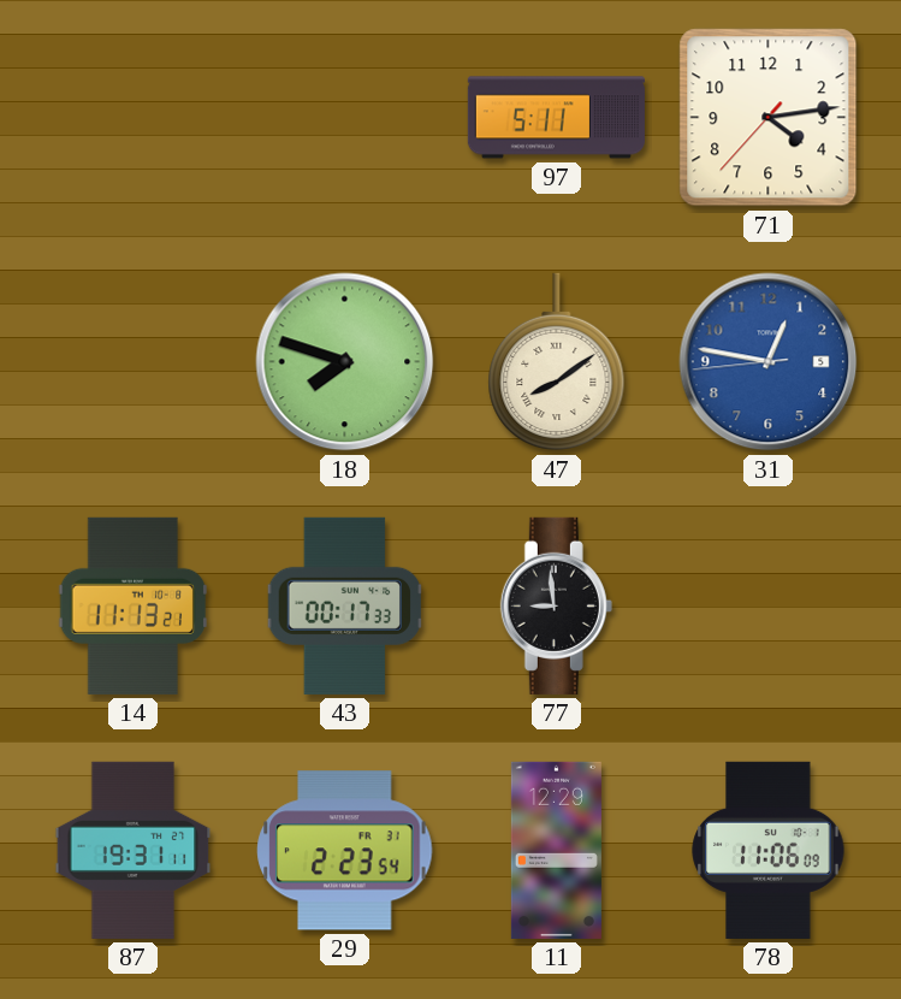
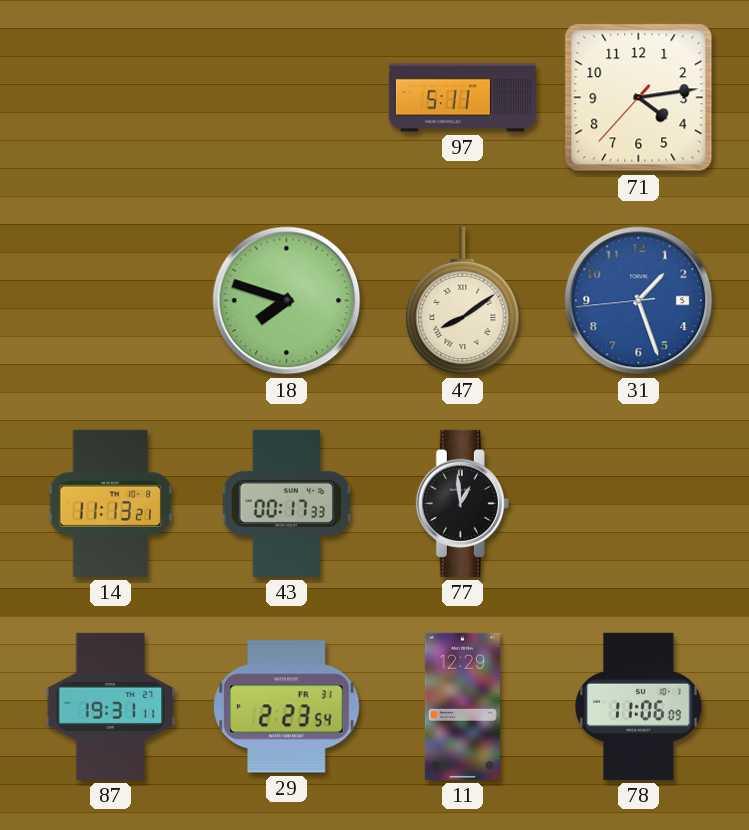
31: 12:46 -> 1:26
77: 8:59 -> 12:59
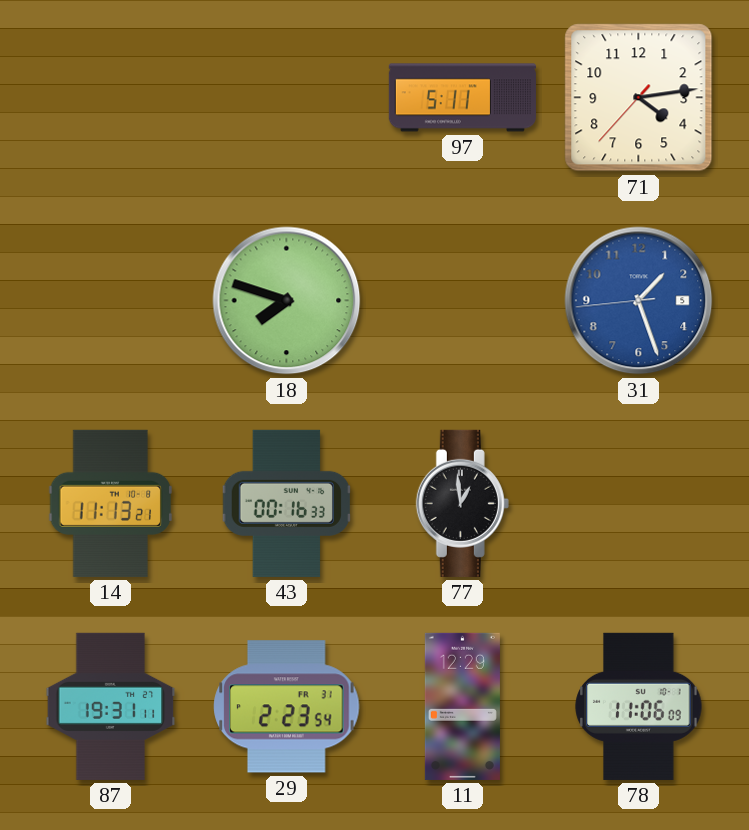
47: 8:09 -> none
43: 00:17 -> 00:16
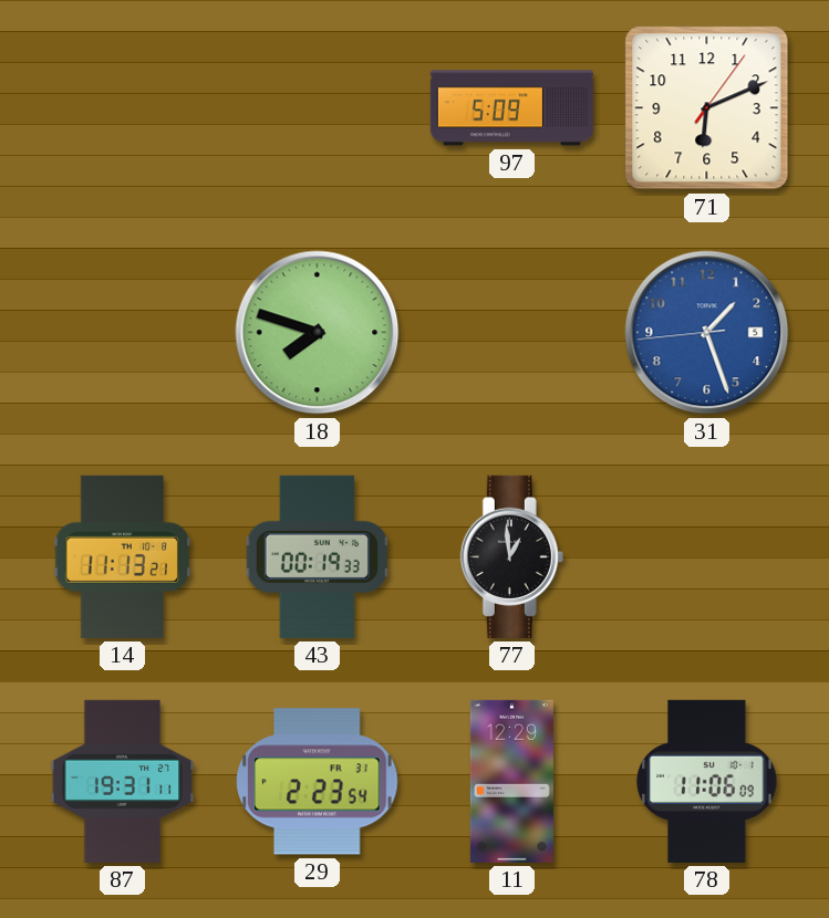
97: 5:11 -> 5:09
71: 4:13 -> 6:11
43: 00:16 -> 00:19
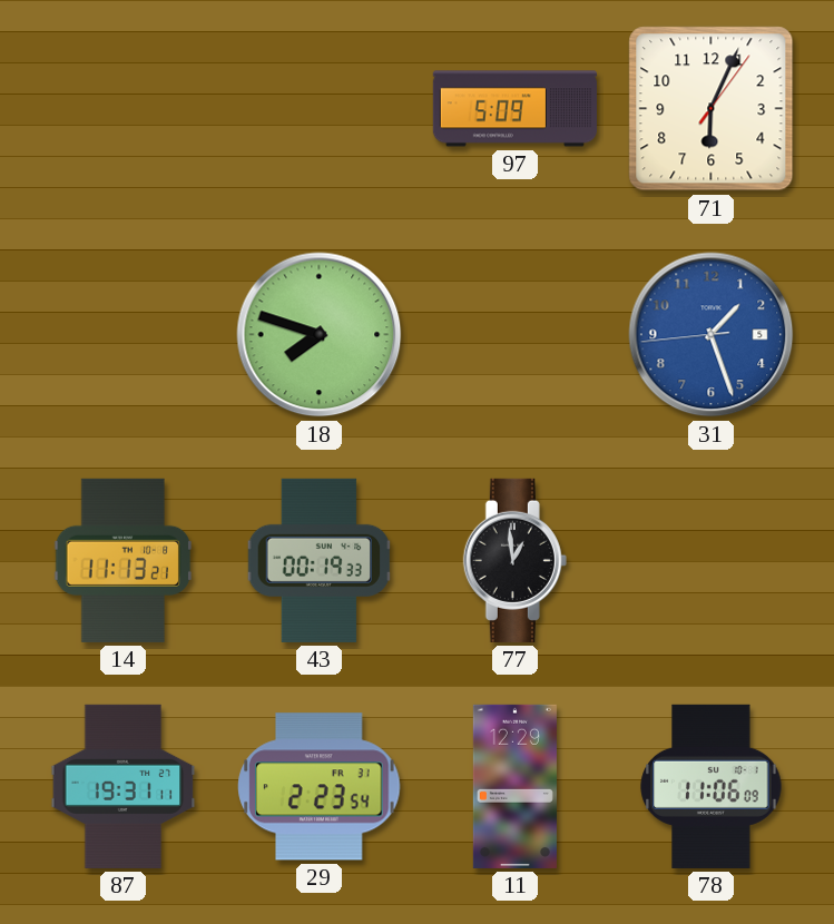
71: 6:11 -> 6:04
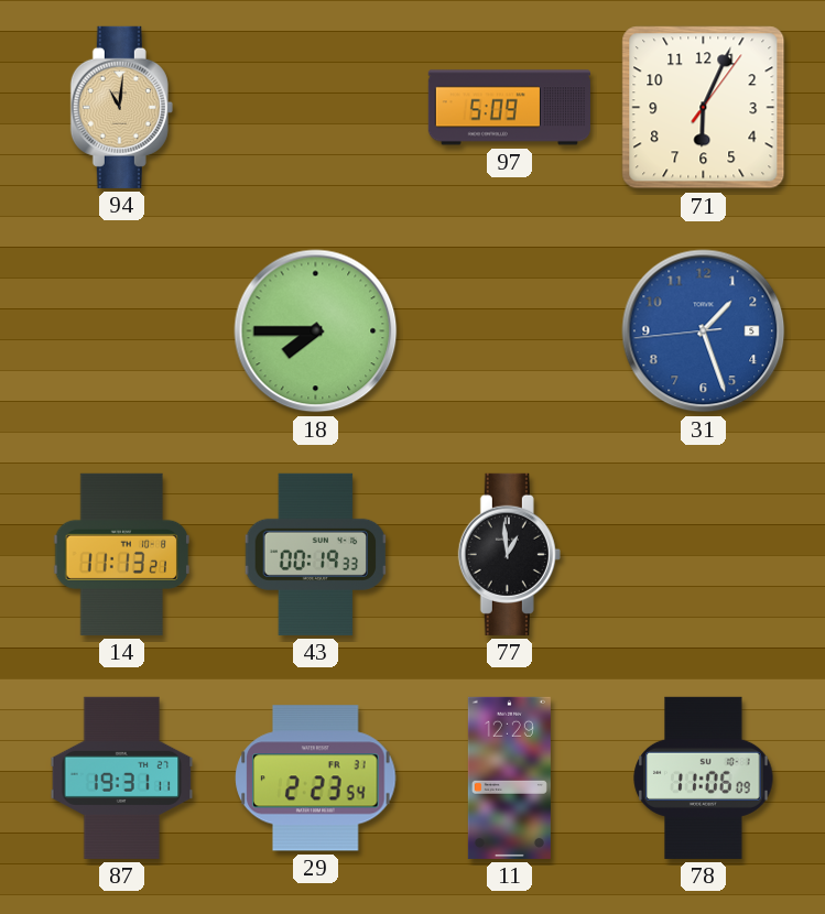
94: none -> 11:01
18: 7:48 -> 7:45
